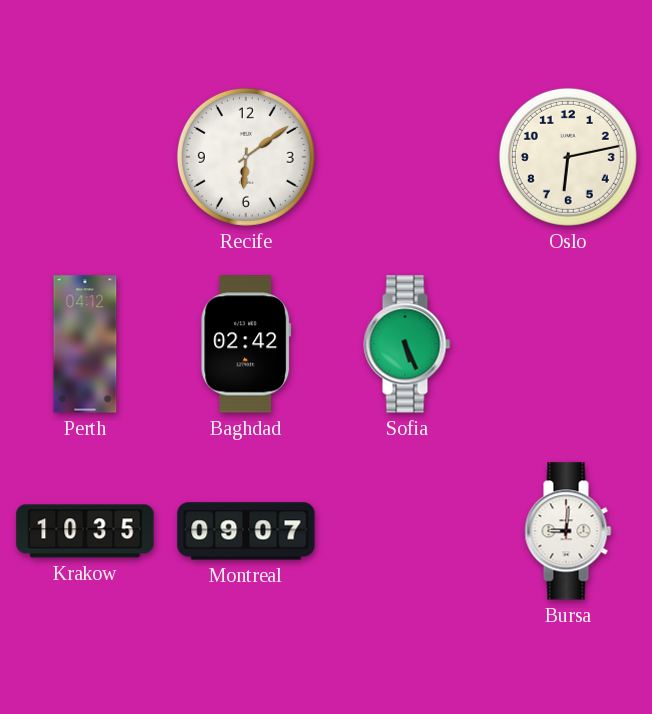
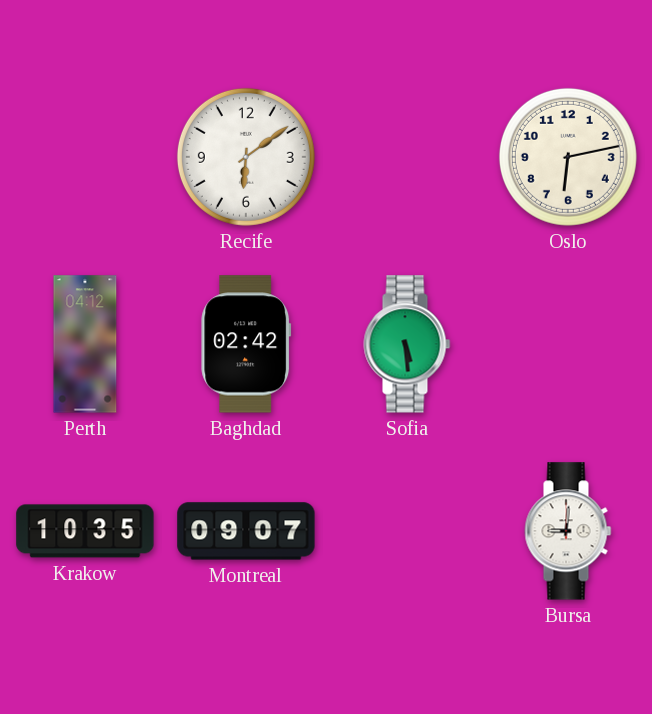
Sofia: 5:26 -> 5:29
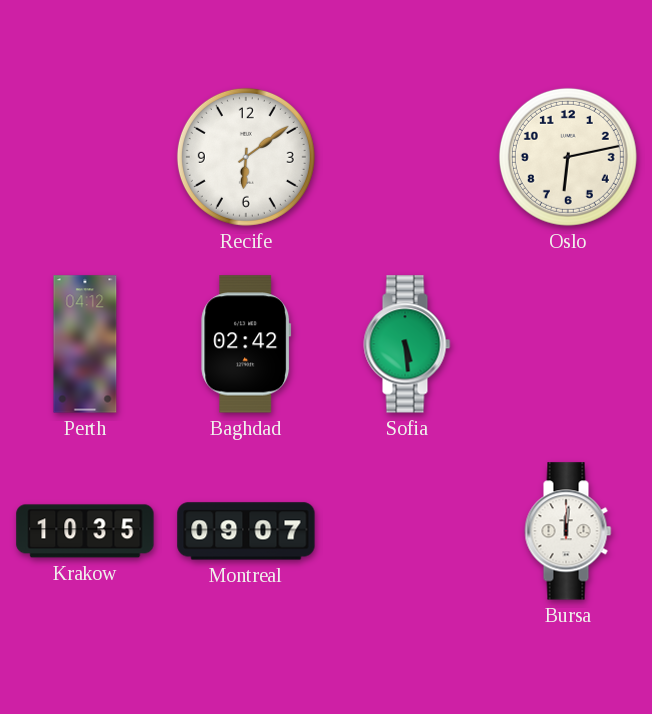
Bursa: 9:01 -> 12:01
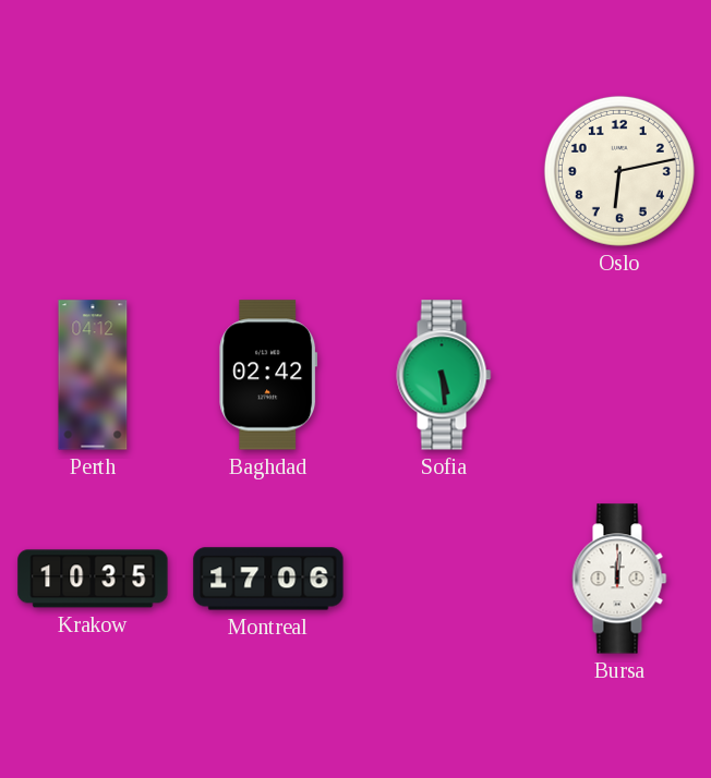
Recife: 6:09 -> none
Montreal: 09:07 -> 17:06
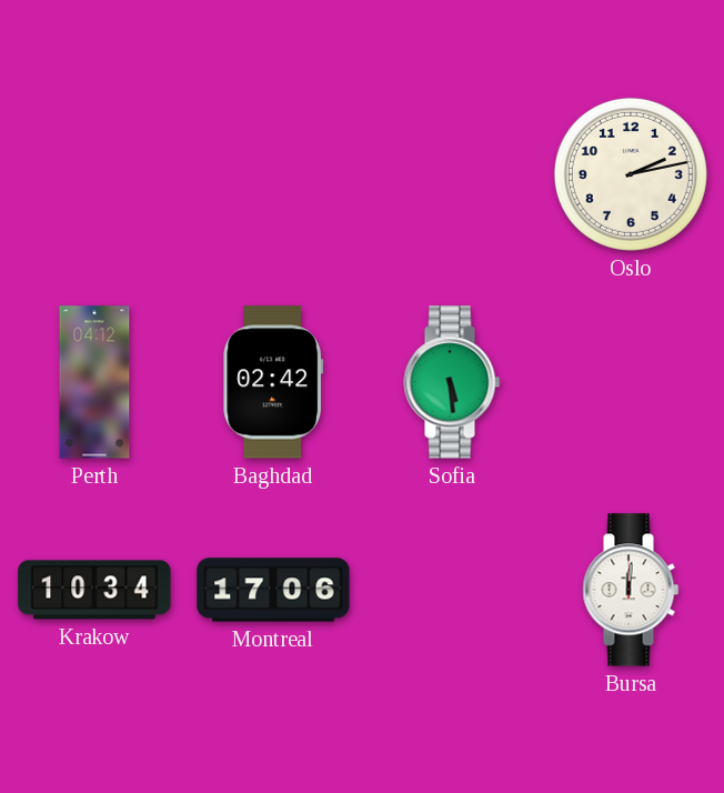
Oslo: 6:13 -> 2:13
Krakow: 10:35 -> 10:34
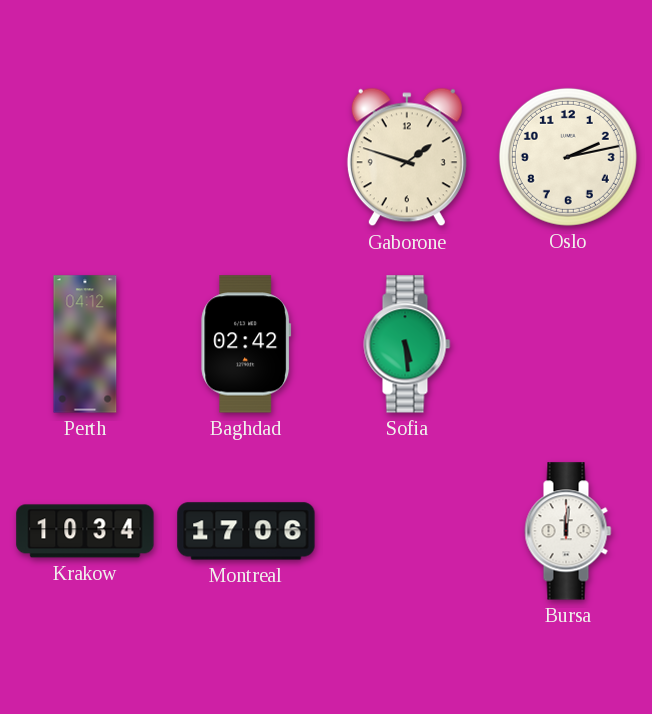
Gaborone: none -> 1:48
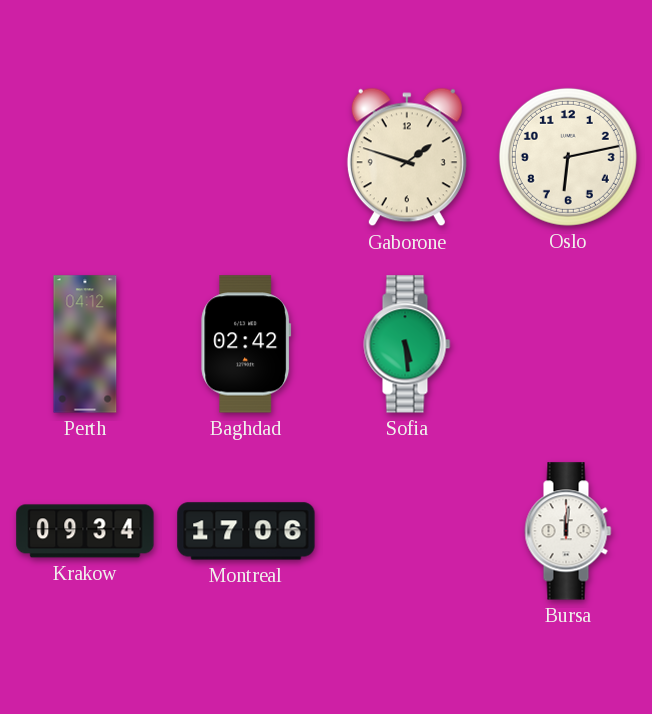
Oslo: 2:13 -> 6:13
Krakow: 10:34 -> 09:34
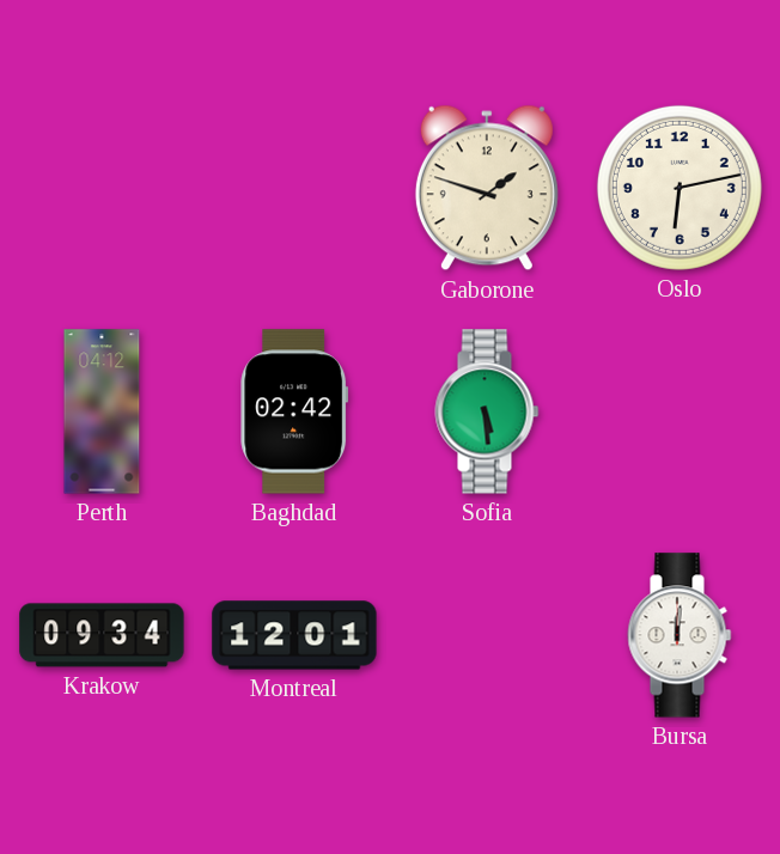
Montreal: 17:06 -> 12:01
